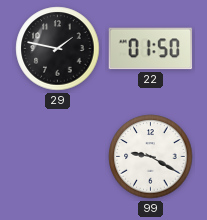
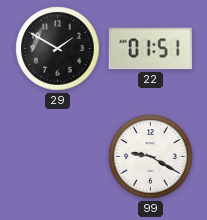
29: 1:47 -> 1:50
22: 01:50 -> 01:51
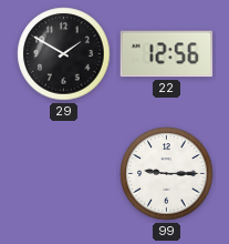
22: 01:51 -> 12:56
99: 9:20 -> 9:15
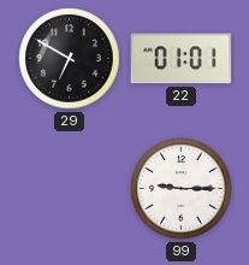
29: 1:50 -> 6:50
22: 12:56 -> 01:01
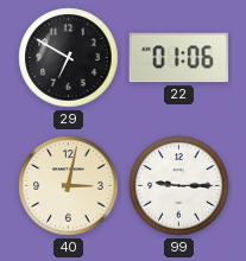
22: 01:01 -> 01:06
40: none -> 3:02
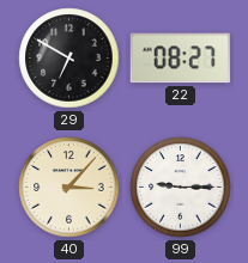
22: 01:06 -> 08:27
40: 3:02 -> 3:07
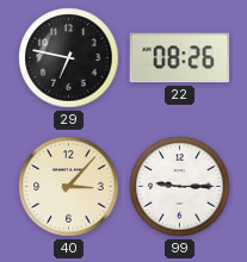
29: 6:50 -> 6:47
22: 08:27 -> 08:26
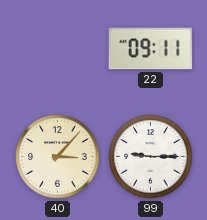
29: 6:47 -> none
22: 08:26 -> 09:11
